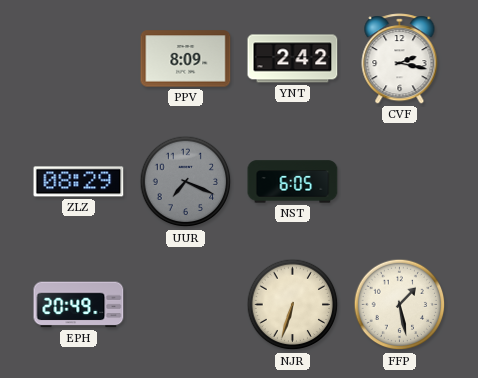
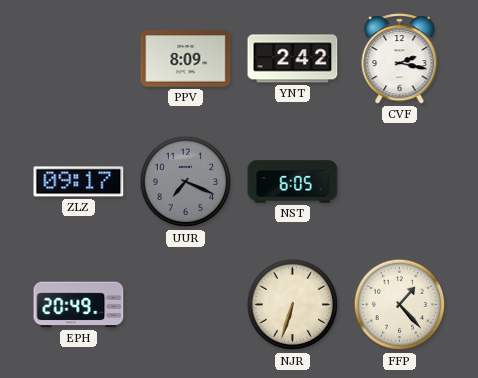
ZLZ: 08:29 -> 09:17
FFP: 1:28 -> 1:23
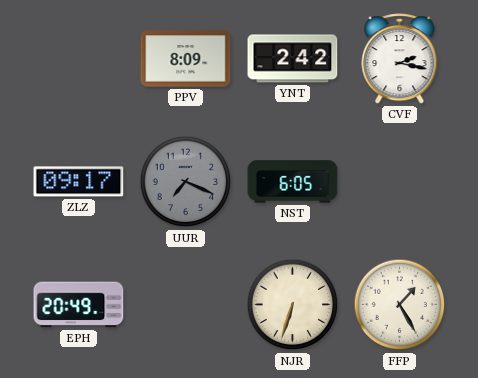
FFP: 1:23 -> 1:25
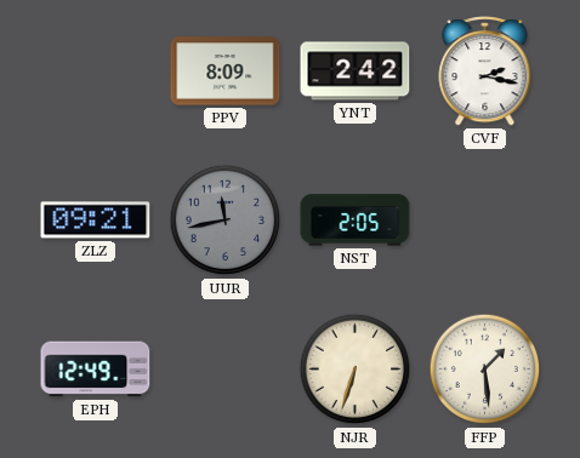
ZLZ: 09:17 -> 09:21
UUR: 7:19 -> 11:43
NST: 6:05 -> 2:05
EPH: 20:49 -> 12:49
FFP: 1:25 -> 1:29
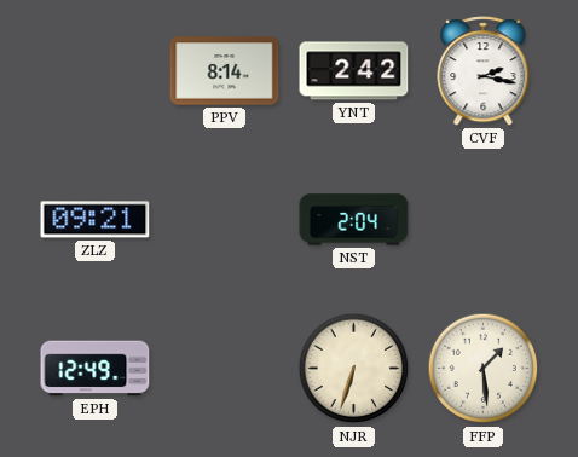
PPV: 8:09 -> 8:14
UUR: 11:43 -> none
NST: 2:05 -> 2:04
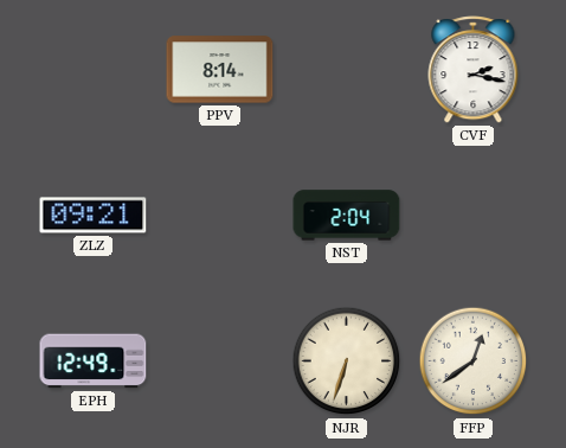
YNT: 2:42 -> none
FFP: 1:29 -> 12:39
